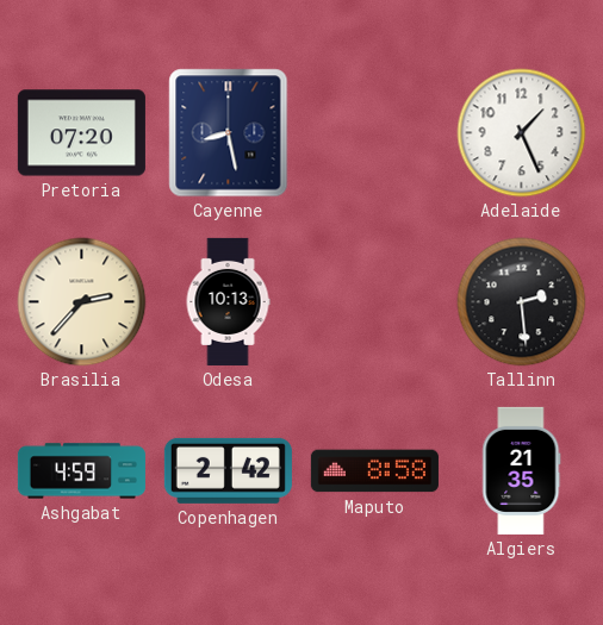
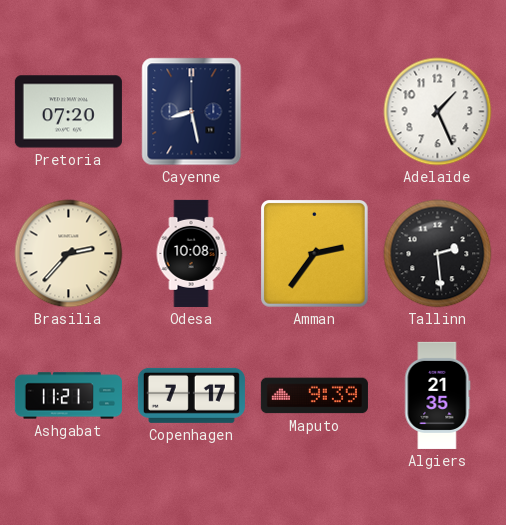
Odesa: 10:13 -> 10:08
Amman: none -> 2:36
Ashgabat: 4:59 -> 11:21
Copenhagen: 2:42 -> 7:17
Maputo: 8:58 -> 9:39
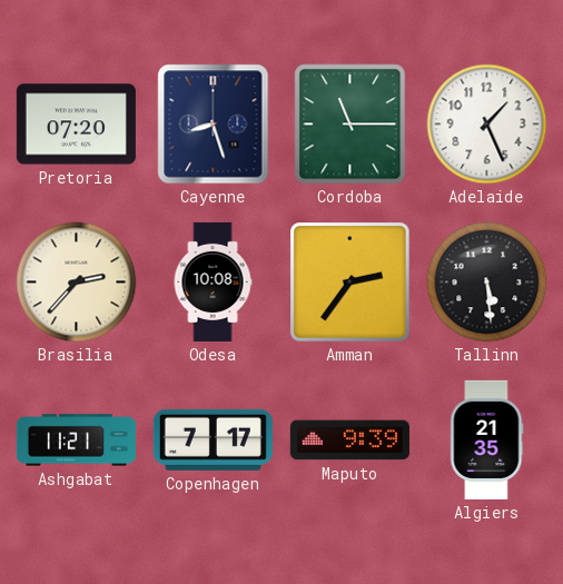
Cayenne: 8:28 -> 8:27
Cordoba: none -> 11:15
Tallinn: 2:29 -> 5:29
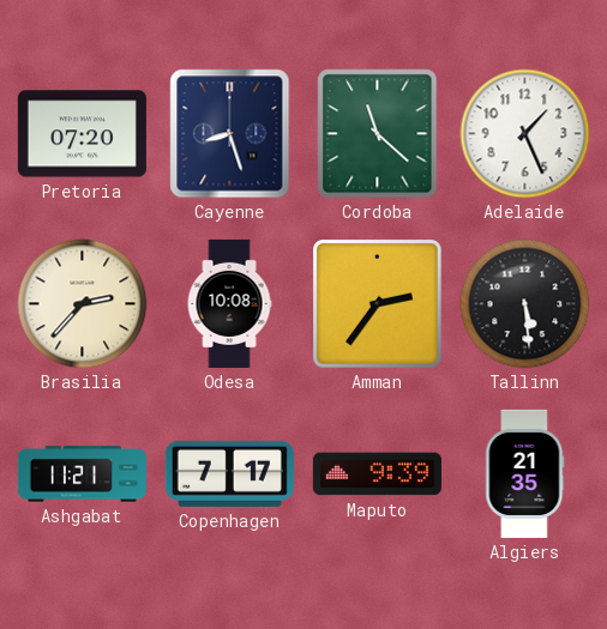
Cordoba: 11:15 -> 11:22
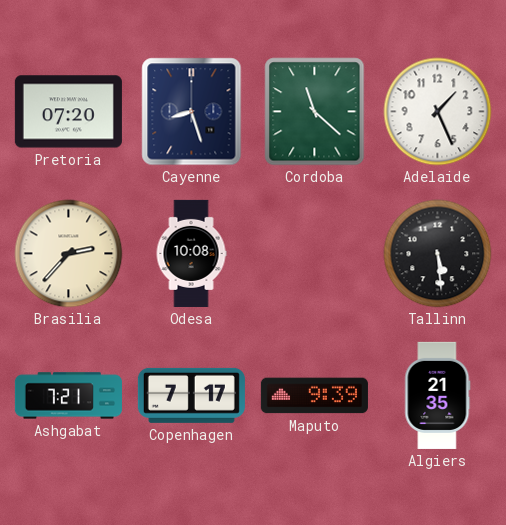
Amman: 2:36 -> none
Ashgabat: 11:21 -> 7:21
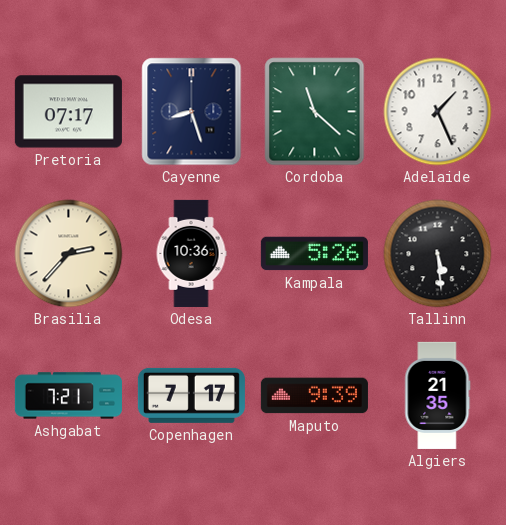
Pretoria: 07:20 -> 07:17
Odesa: 10:08 -> 10:36
Kampala: none -> 5:26
